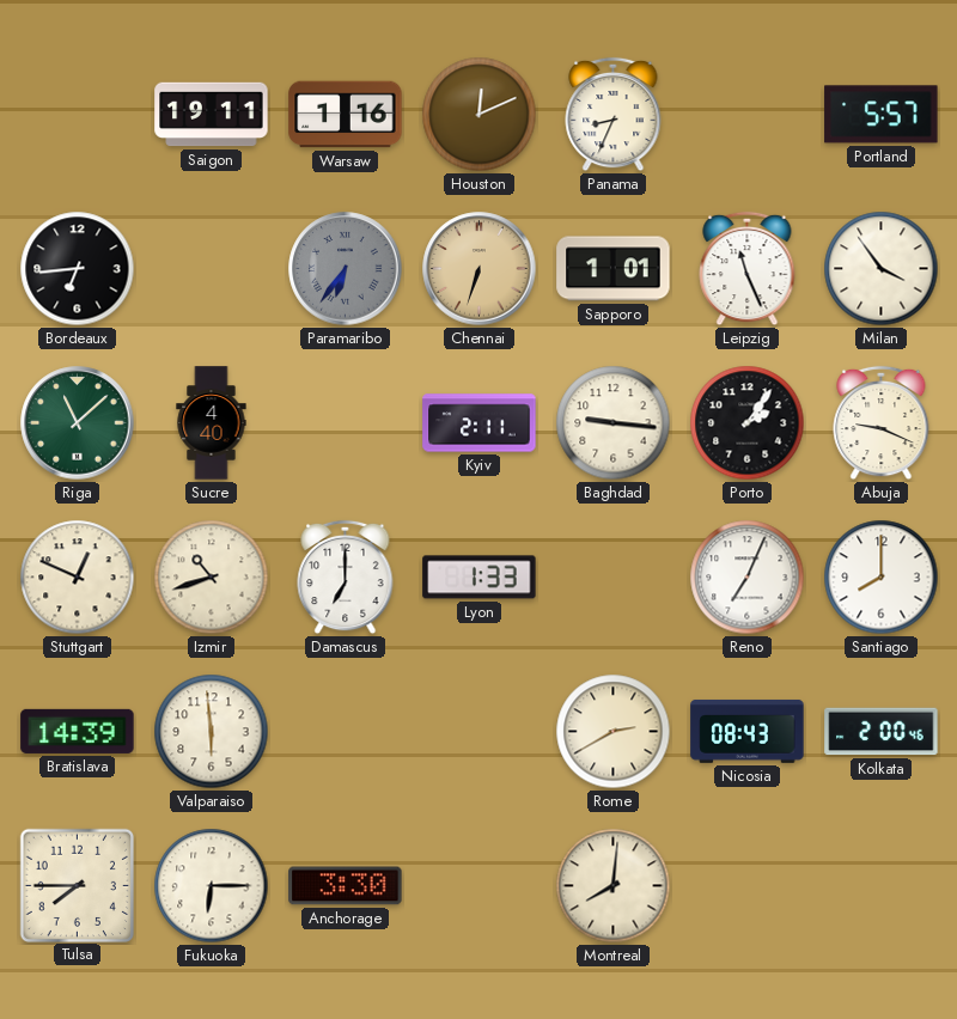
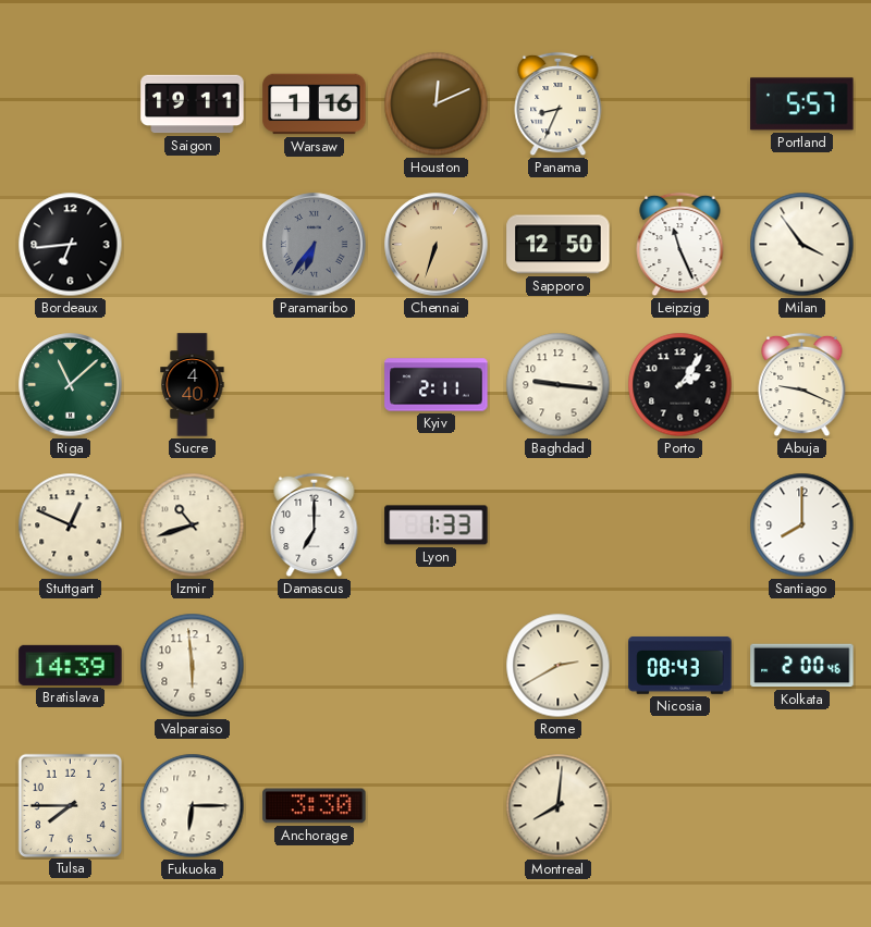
Sapporo: 1:01 -> 12:50
Reno: 7:04 -> none
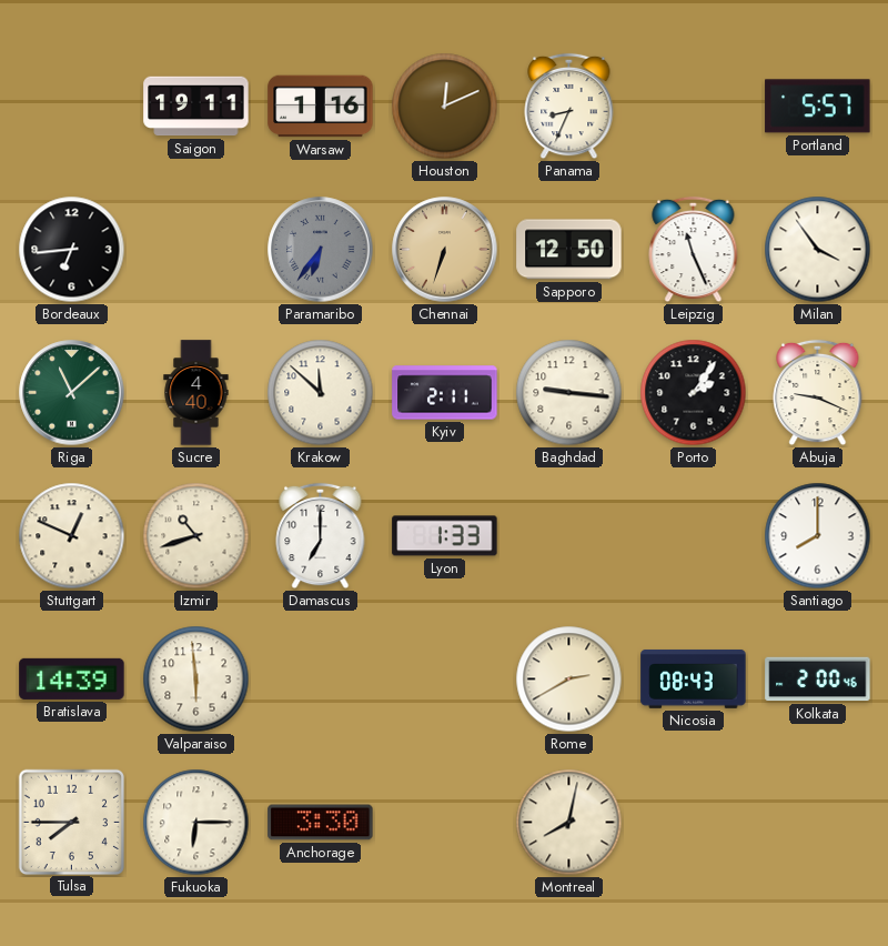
Krakow: none -> 11:52
Montreal: 8:01 -> 8:02
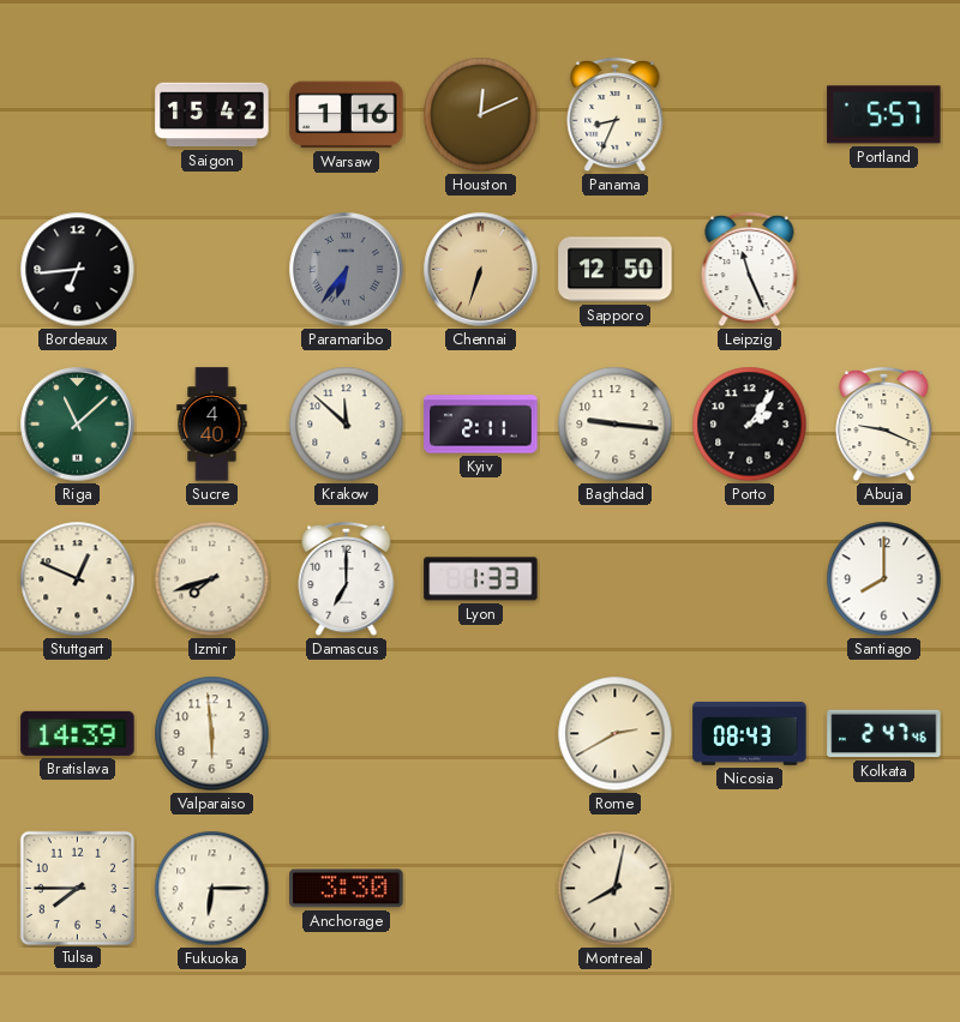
Saigon: 19:11 -> 15:42
Milan: 3:54 -> none
Izmir: 10:42 -> 7:42
Kolkata: 2:00 -> 2:47
